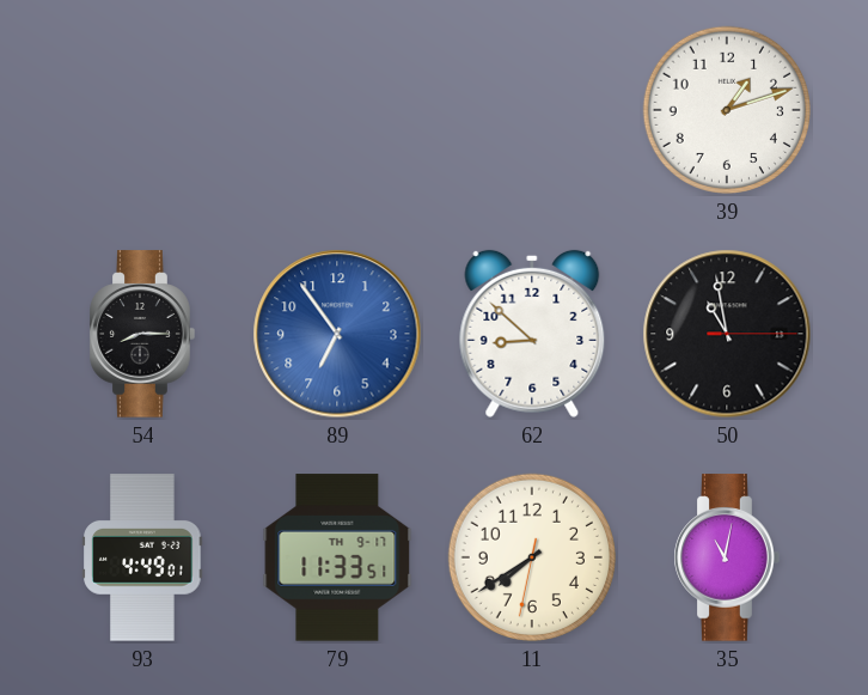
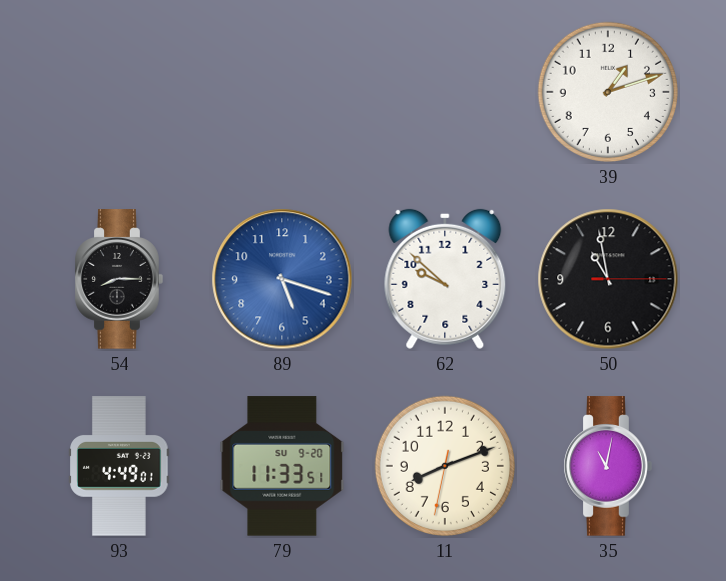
89: 6:54 -> 5:18
62: 8:52 -> 9:52
79 date: TH 9-17 -> SU 9-20
11: 7:39 -> 8:11
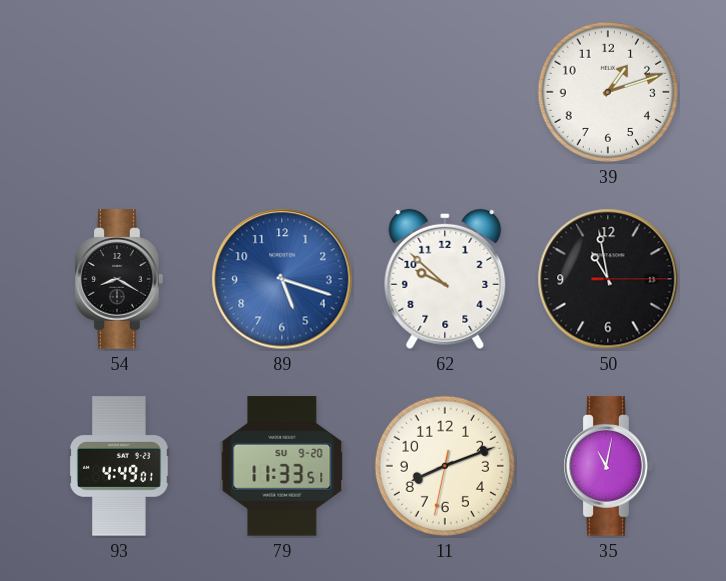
54: 8:15 -> 8:20
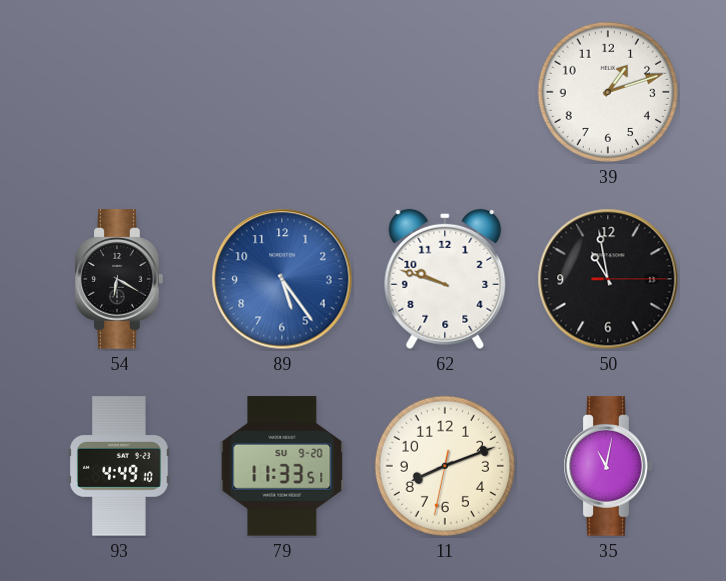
54: 8:20 -> 6:20
89: 5:18 -> 5:24
62: 9:52 -> 9:48
93: 4:49:01 -> 4:49:10
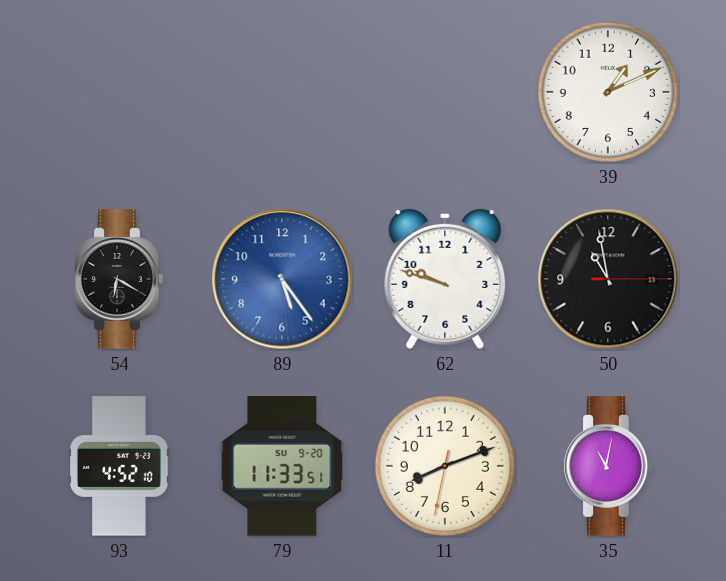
39: 1:12 -> 1:11
93: 4:49 -> 4:52
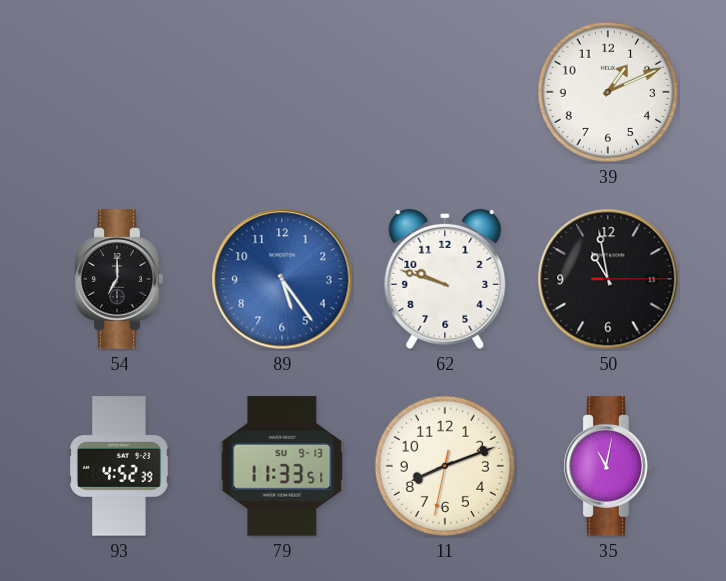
54: 6:20 -> 7:00
93: 4:52:10 -> 4:52:39
79 date: SU 9-20 -> SU 9-13
